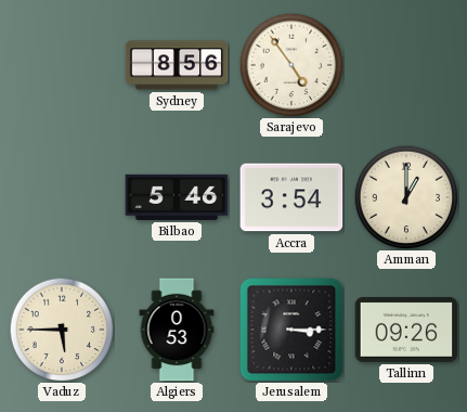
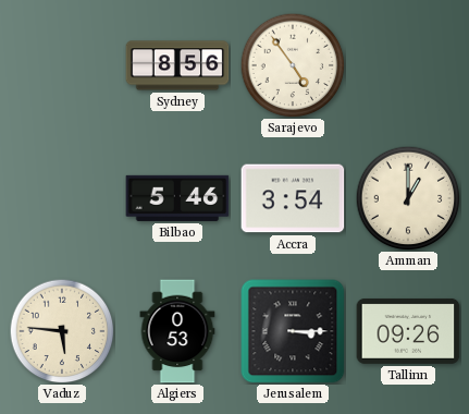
Vaduz: 5:45 -> 5:46
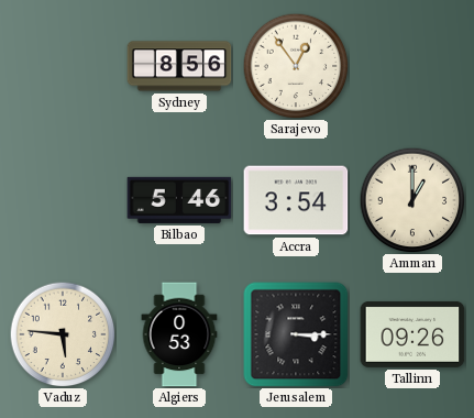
Sarajevo: 4:54 -> 12:54
